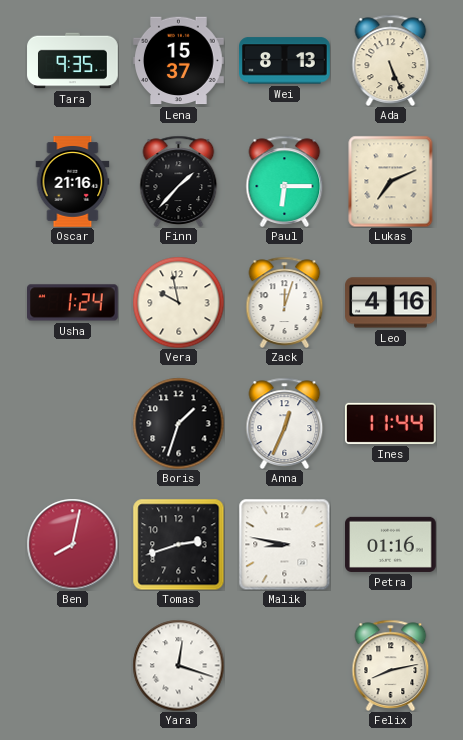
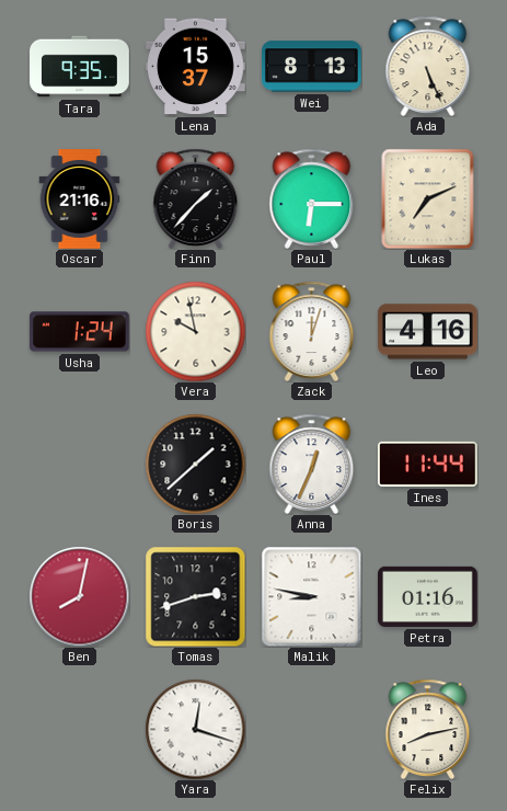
Boris: 1:33 -> 1:38
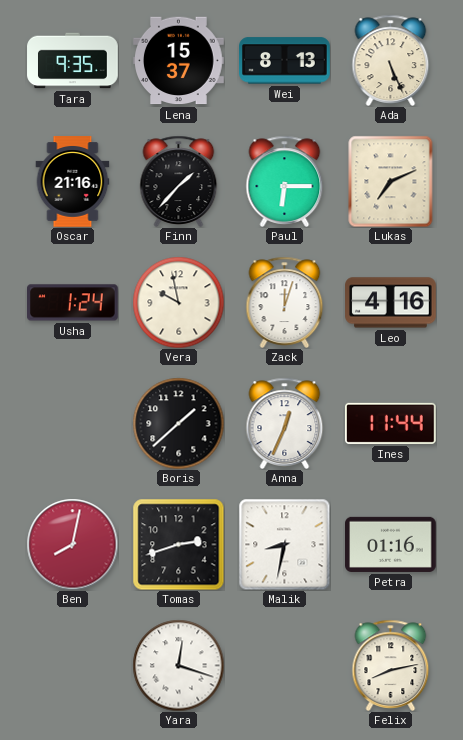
Malik: 8:47 -> 8:32
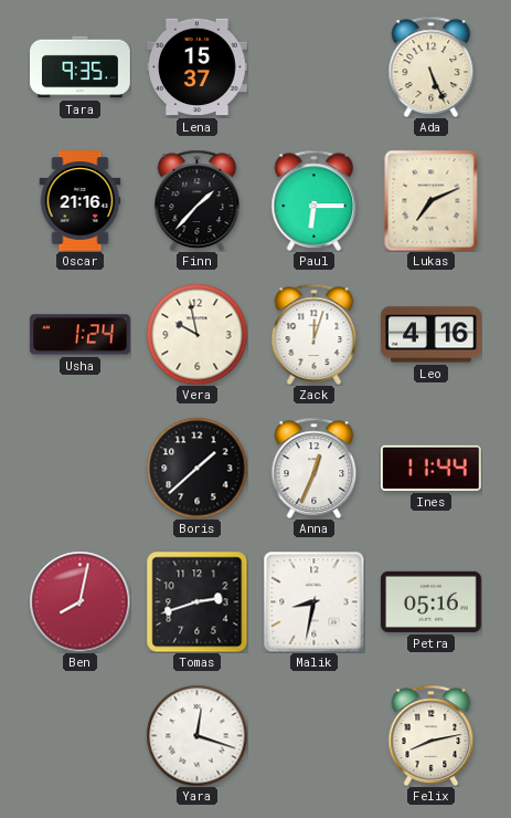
Wei: 8:13 -> none
Petra: 01:16 -> 05:16
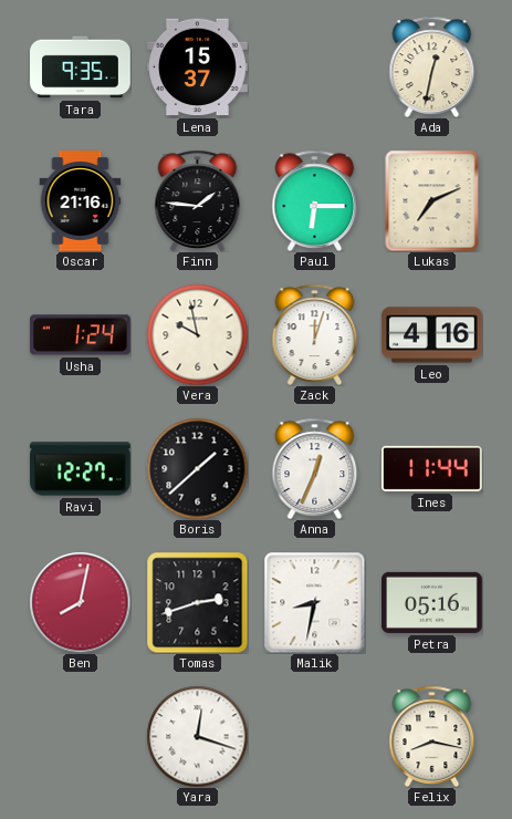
Ada: 5:26 -> 12:32
Finn: 1:37 -> 1:46
Ravi: none -> 12:27
Felix: 8:13 -> 8:17
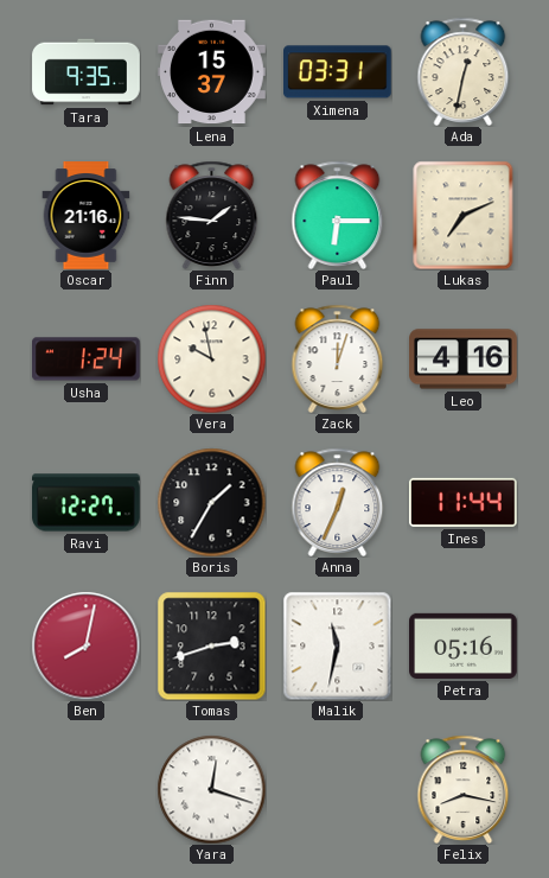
Ximena: none -> 03:31
Boris: 1:38 -> 1:35
Malik: 8:32 -> 11:32
